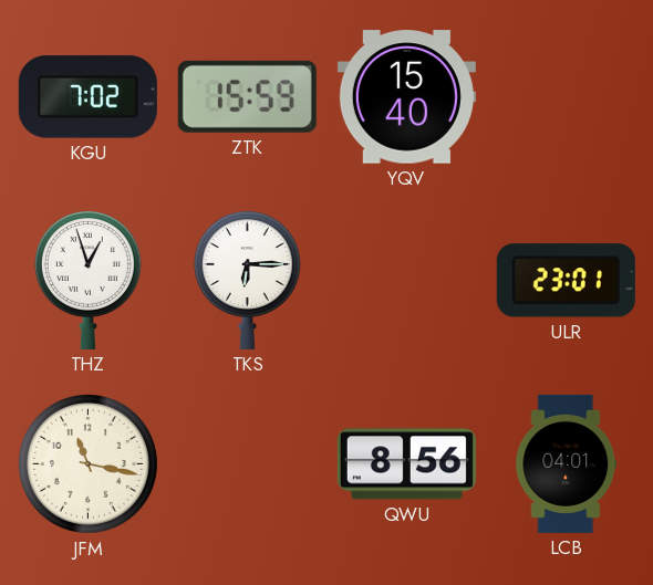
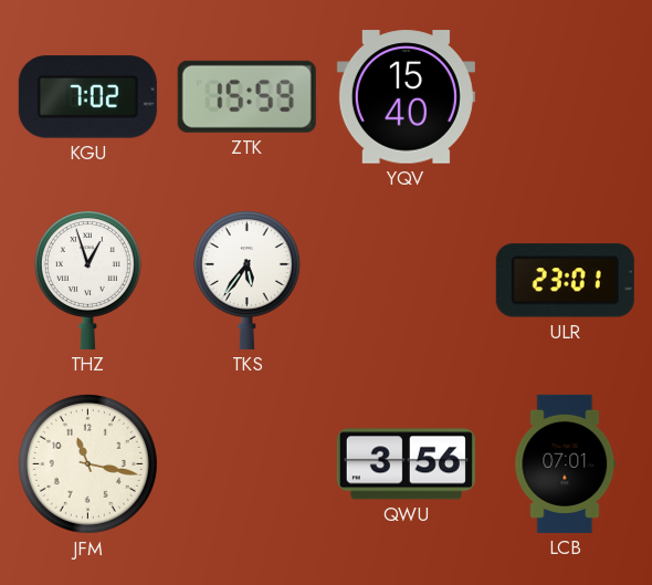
TKS: 6:15 -> 5:36
QWU: 8:56 -> 3:56
LCB: 04:01 -> 07:01
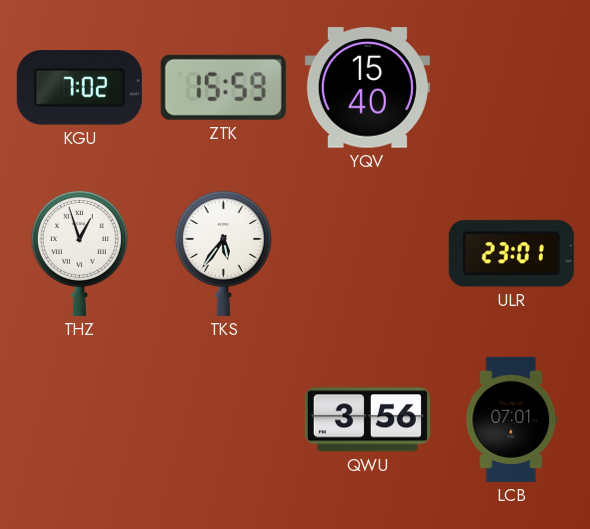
JFM: 11:17 -> none
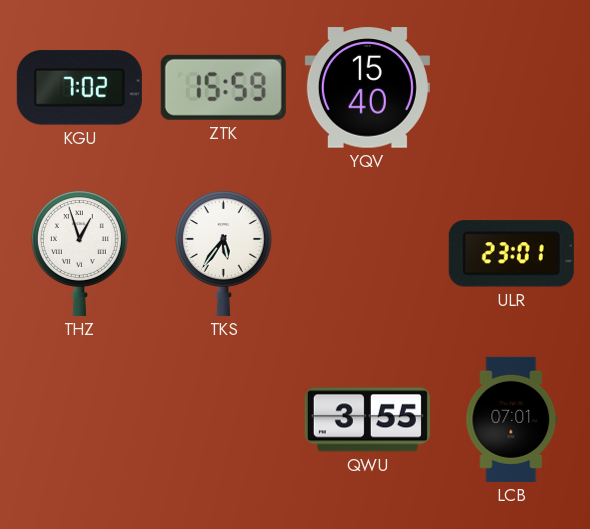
QWU: 3:56 -> 3:55
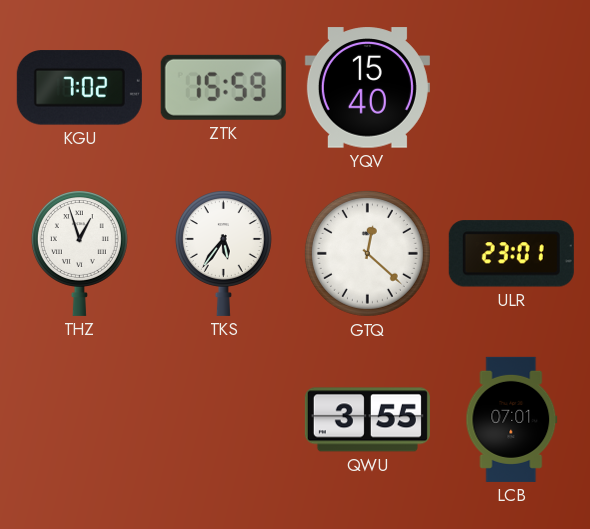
GTQ: none -> 12:22
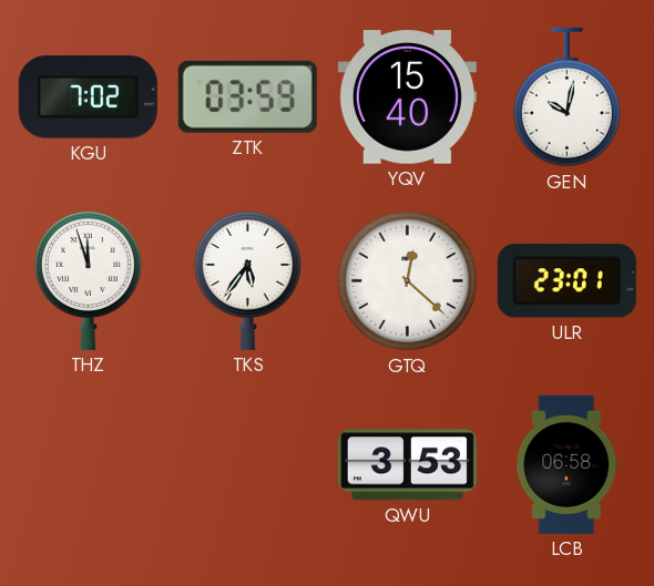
ZTK: 15:59 -> 03:59
GEN: none -> 10:02
THZ: 12:57 -> 11:57
QWU: 3:55 -> 3:53
LCB: 07:01 -> 06:58
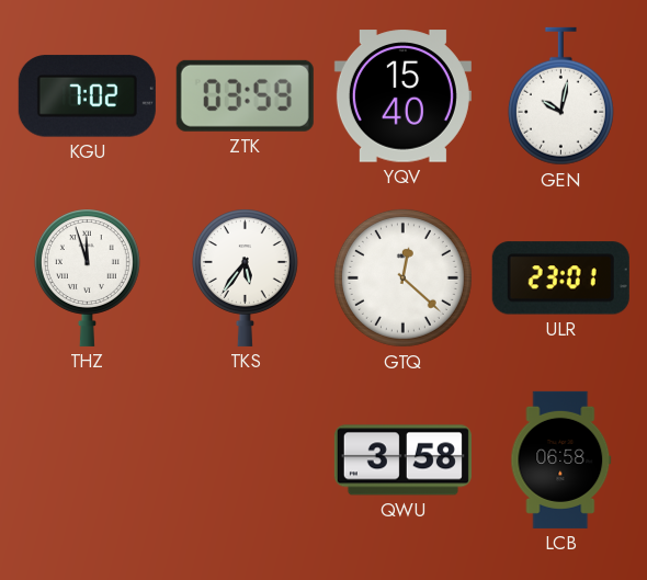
QWU: 3:53 -> 3:58
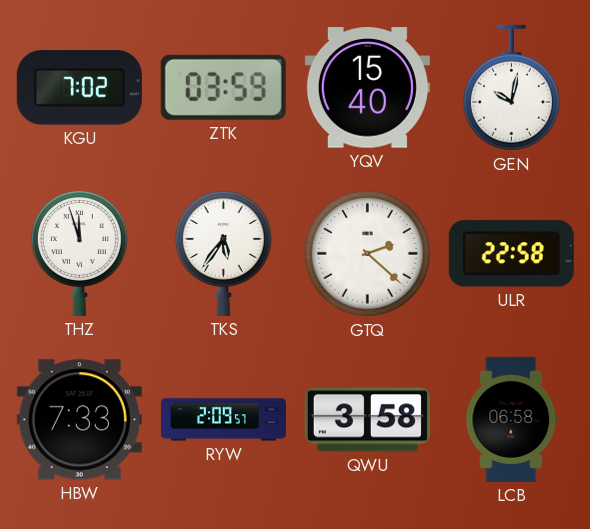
GTQ: 12:22 -> 2:22
ULR: 23:01 -> 22:58
HBW: none -> 7:33
RYW: none -> 2:09
